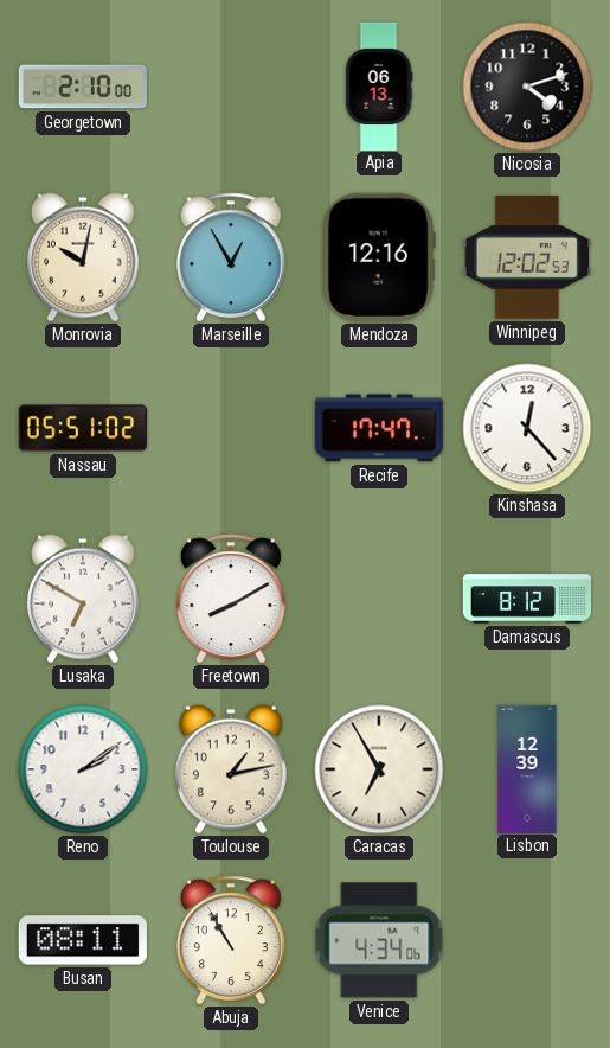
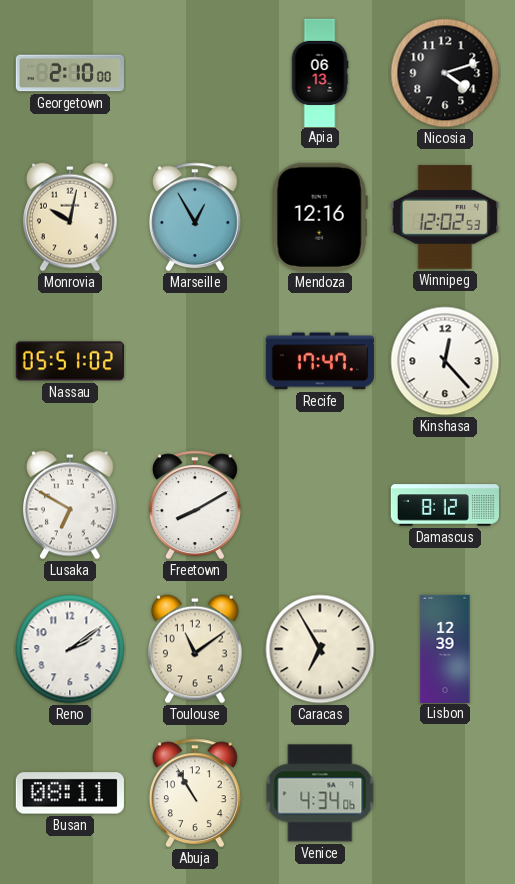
Toulouse: 1:13 -> 11:09
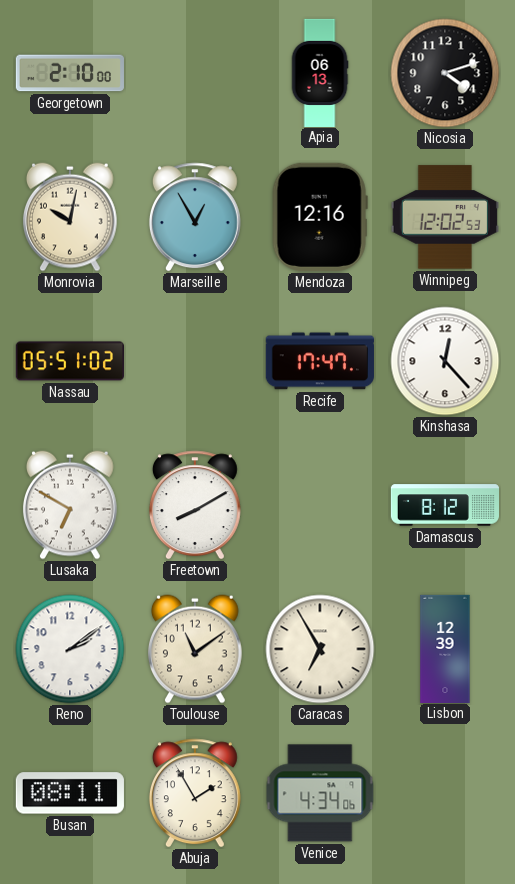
Abuja: 10:55 -> 1:55
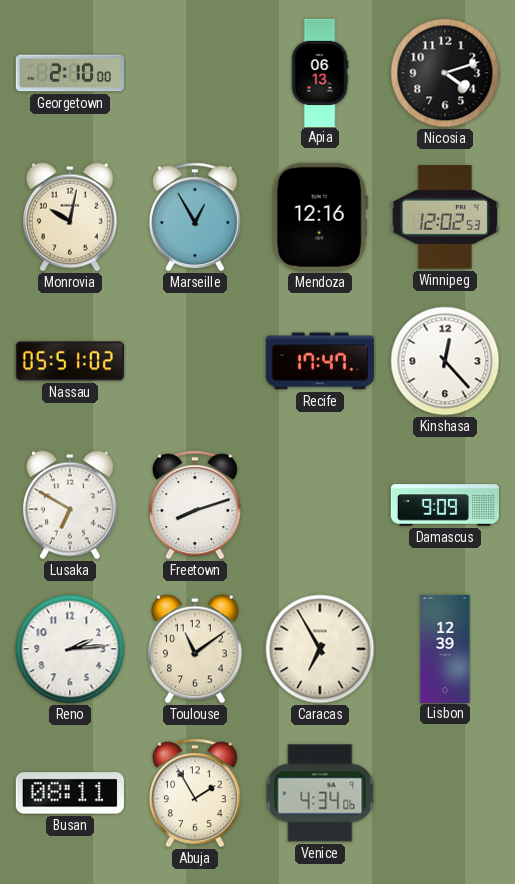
Freetown: 8:10 -> 8:12
Damascus: 8:12 -> 9:09
Reno: 2:09 -> 2:14
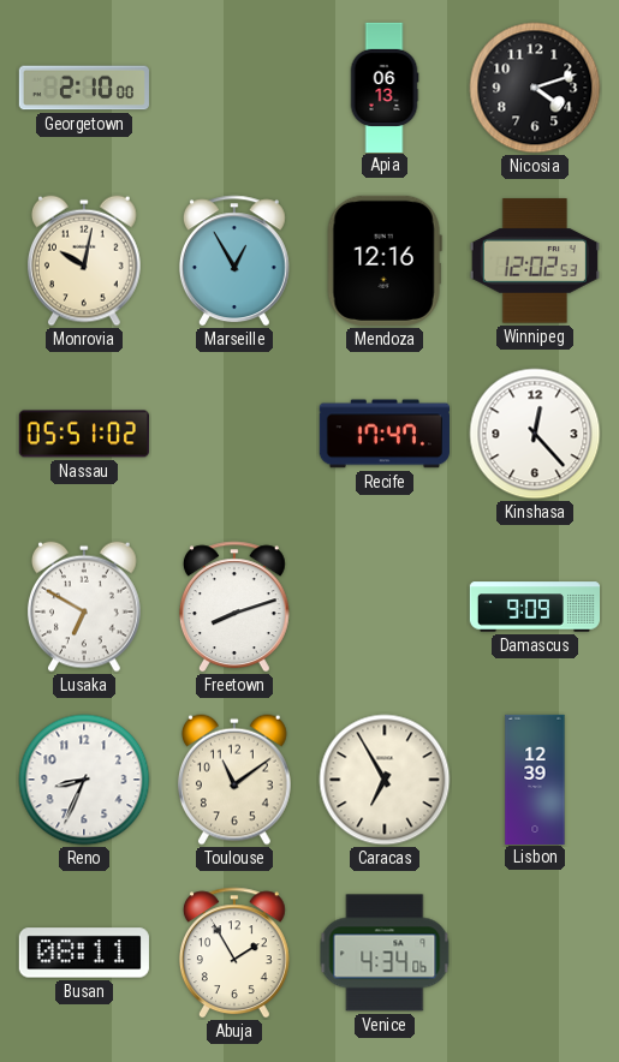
Reno: 2:14 -> 8:34
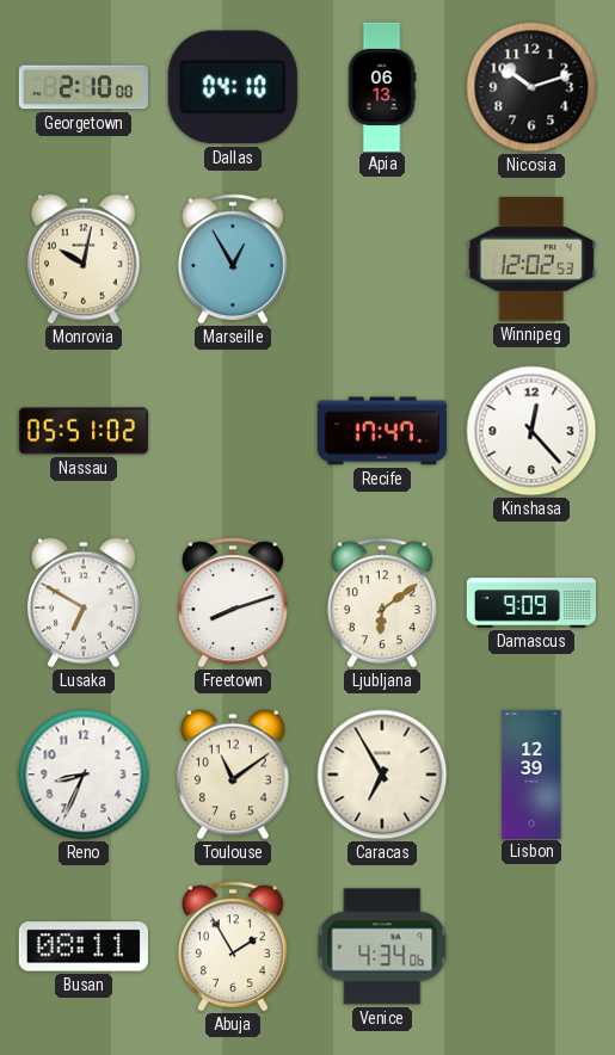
Dallas: none -> 04:10
Nicosia: 4:12 -> 10:12
Mendoza: 12:16 -> none
Ljubljana: none -> 6:09
